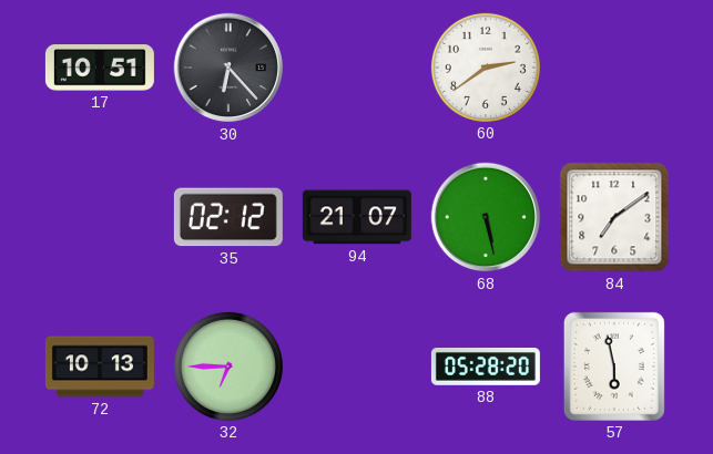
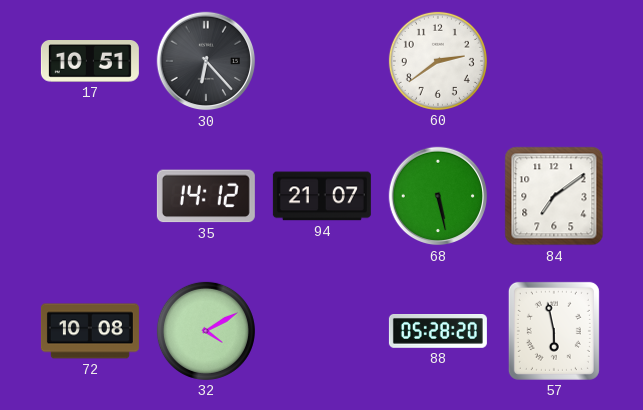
35: 02:12 -> 14:12
72: 10:13 -> 10:08
32: 6:45 -> 4:10
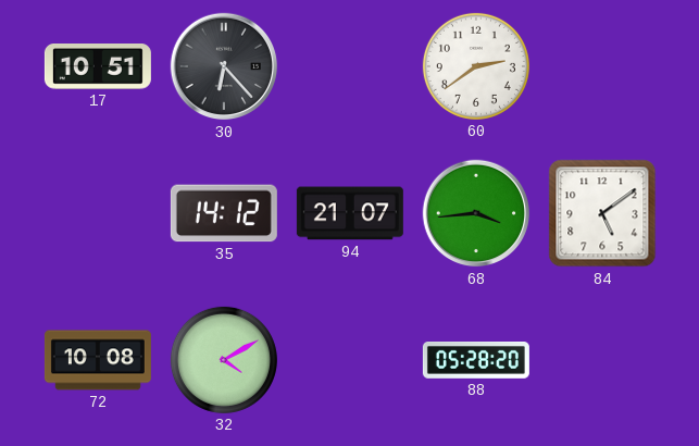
68: 5:28 -> 3:44
84: 7:09 -> 5:09
57: 5:58 -> none
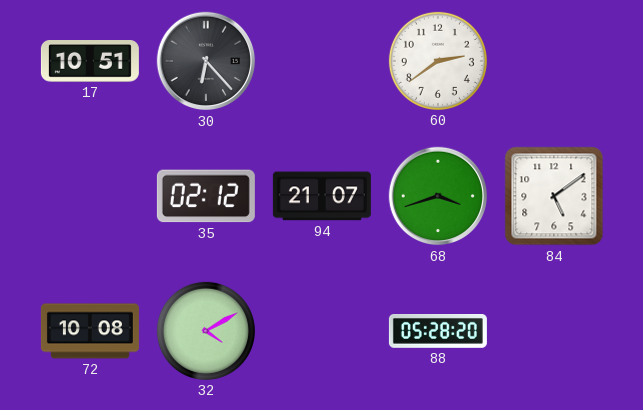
35: 14:12 -> 02:12
68: 3:44 -> 3:42
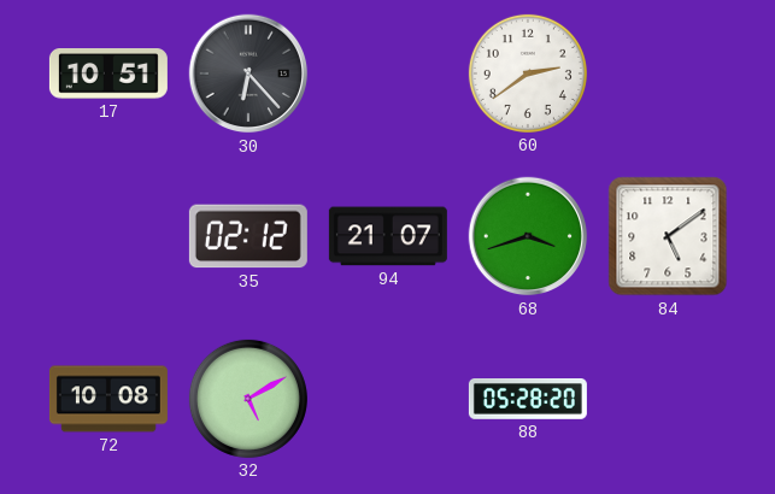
32: 4:10 -> 5:10
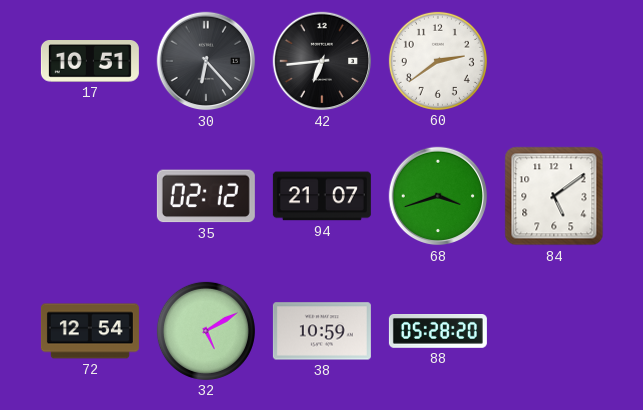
42: none -> 6:44
72: 10:08 -> 12:54
38: none -> 10:59
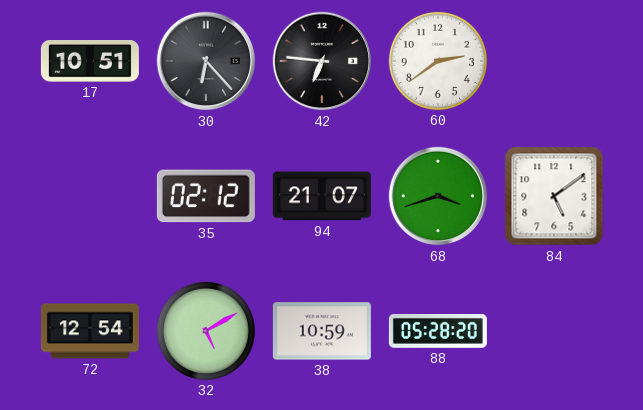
42: 6:44 -> 6:46
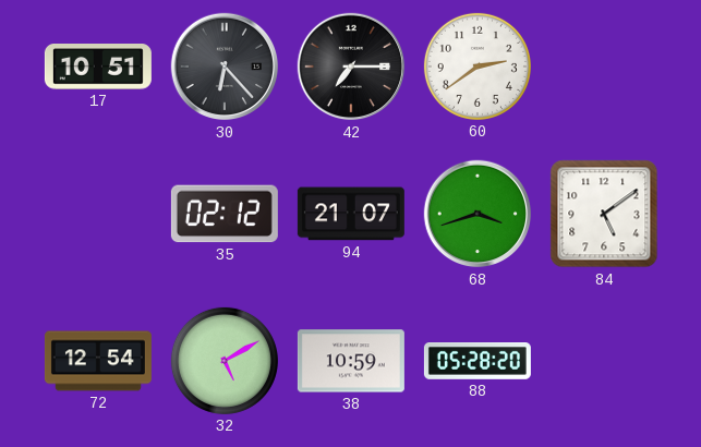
42: 6:46 -> 7:15
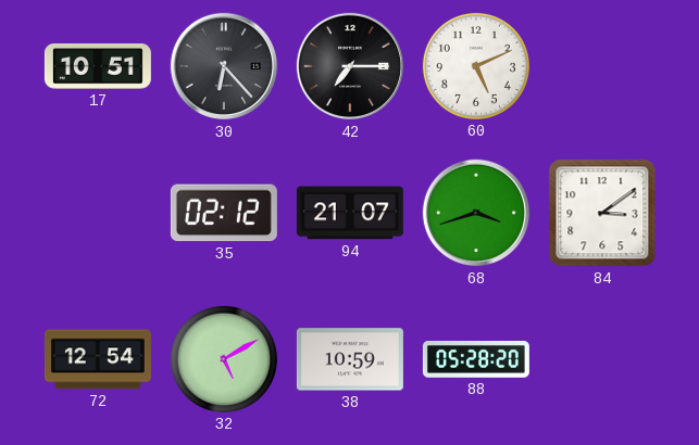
60: 2:39 -> 5:11
84: 5:09 -> 3:09
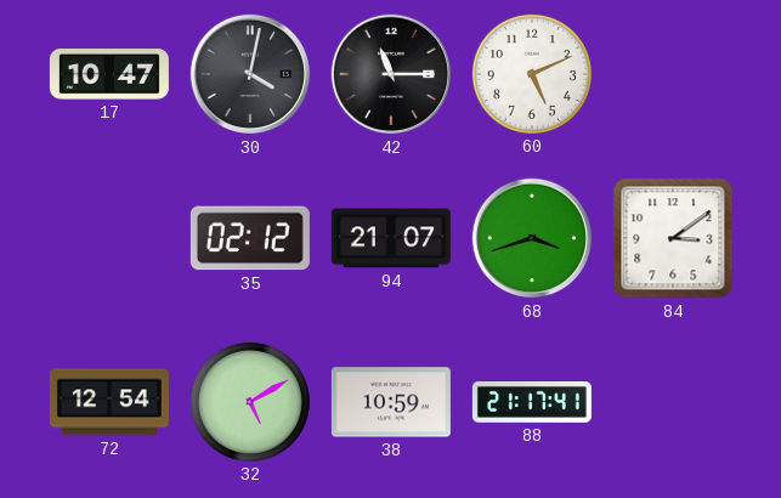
17: 10:51 -> 10:47
30: 6:23 -> 4:02
42: 7:15 -> 11:15
88: 05:28 -> 21:17
